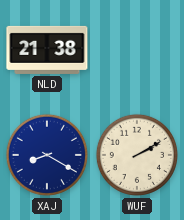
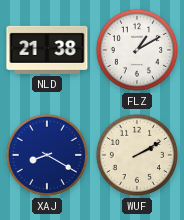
FLZ: none -> 1:10
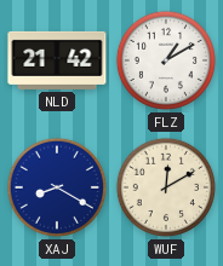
NLD: 21:38 -> 21:42
WUF: 2:10 -> 12:10
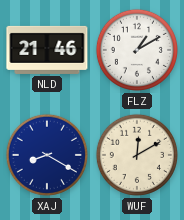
NLD: 21:42 -> 21:46
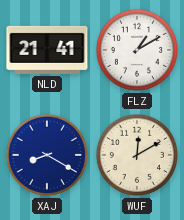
NLD: 21:46 -> 21:41
